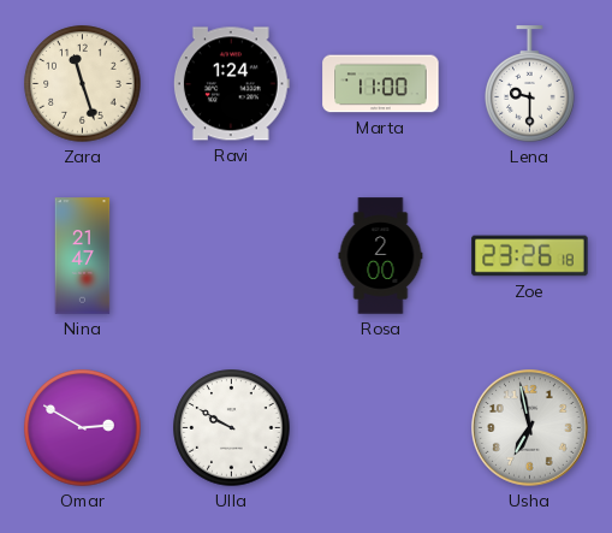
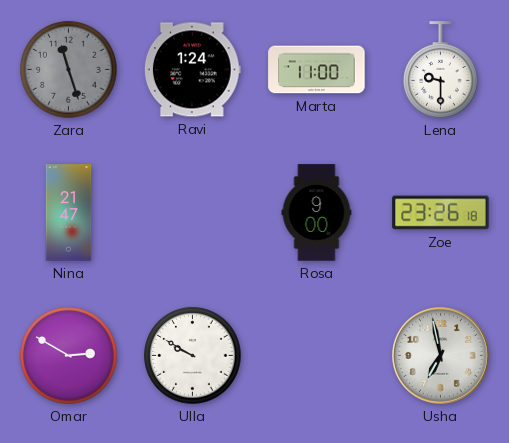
Zara dial: cream -> grey
Rosa: 2:00 -> 9:00
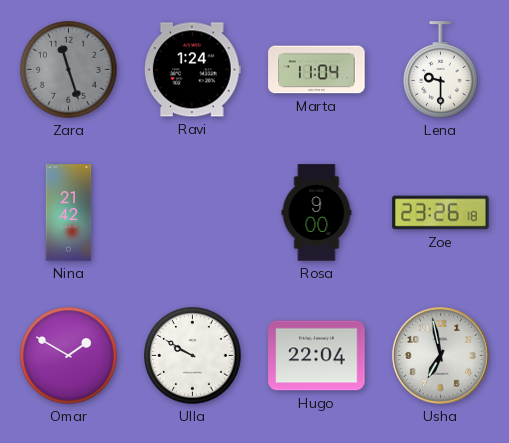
Marta: 11:00 -> 11:04
Nina: 21:47 -> 21:42
Omar: 2:50 -> 1:50
Hugo: none -> 22:04
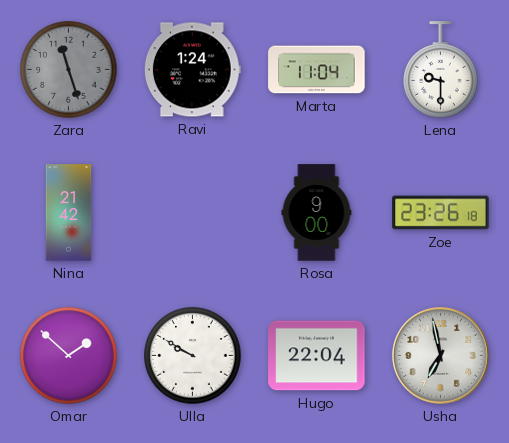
Omar: 1:50 -> 1:52
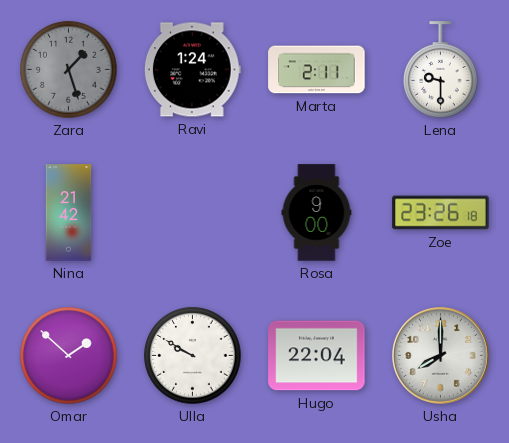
Zara: 11:27 -> 1:27
Marta: 11:04 -> 2:11
Usha: 6:58 -> 8:00
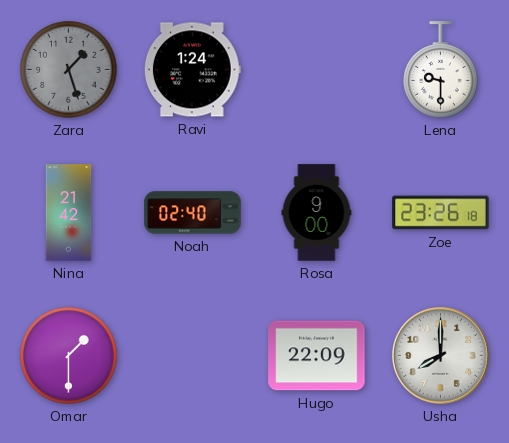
Marta: 2:11 -> none
Noah: none -> 02:40
Omar: 1:52 -> 1:30
Ulla: 9:50 -> none
Hugo: 22:04 -> 22:09
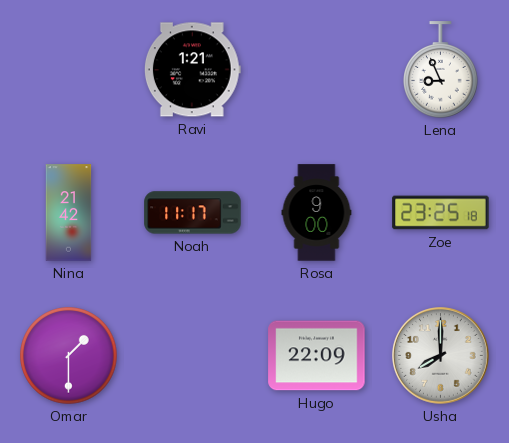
Zara: 1:27 -> none
Ravi: 1:24 -> 1:21
Lena: 9:30 -> 8:56
Noah: 02:40 -> 11:17
Zoe: 23:26 -> 23:25
